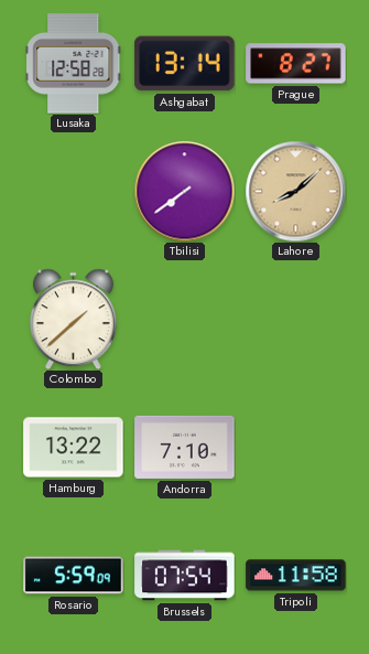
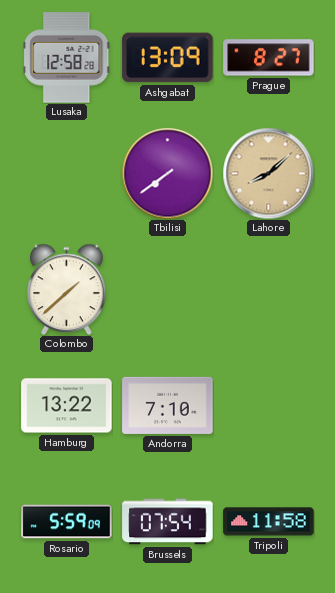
Ashgabat: 13:14 -> 13:09
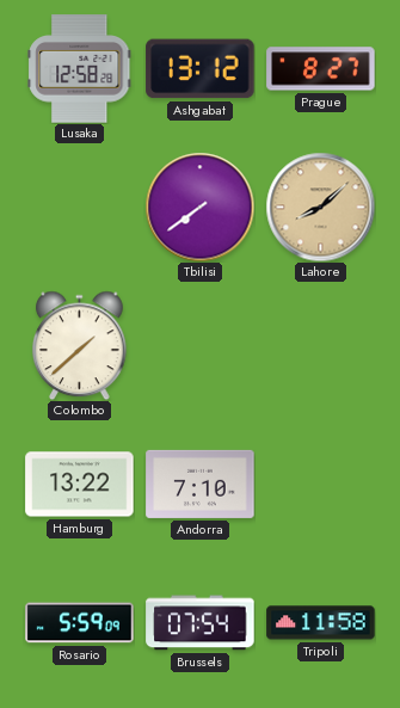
Ashgabat: 13:09 -> 13:12
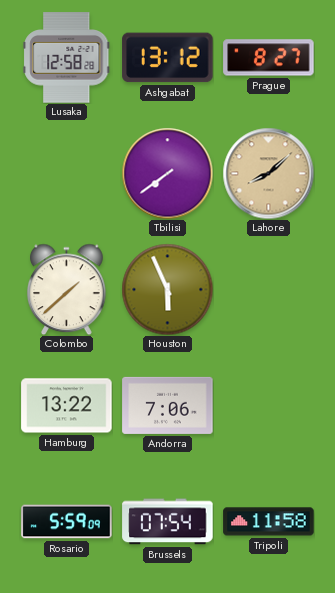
Houston: none -> 5:56
Andorra: 7:10 -> 7:06
